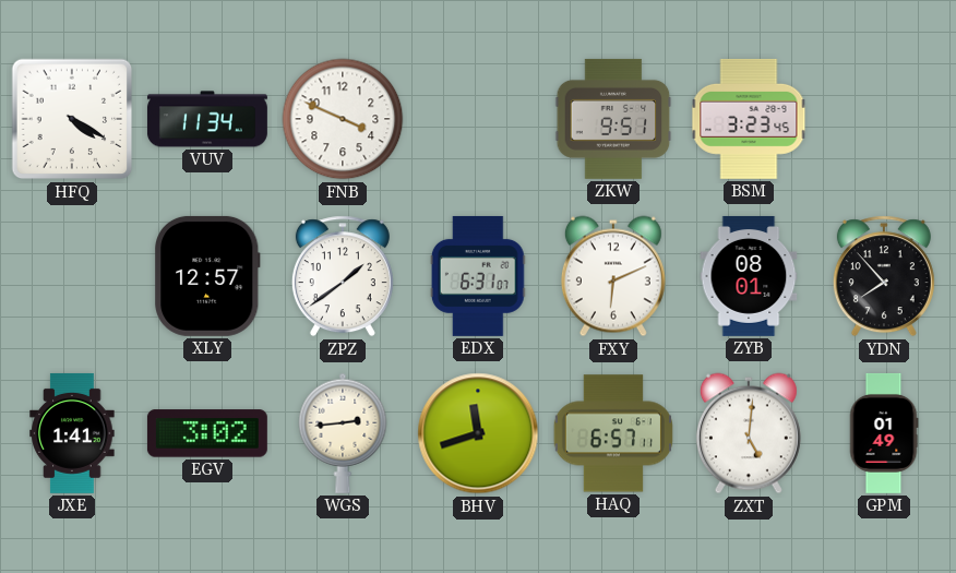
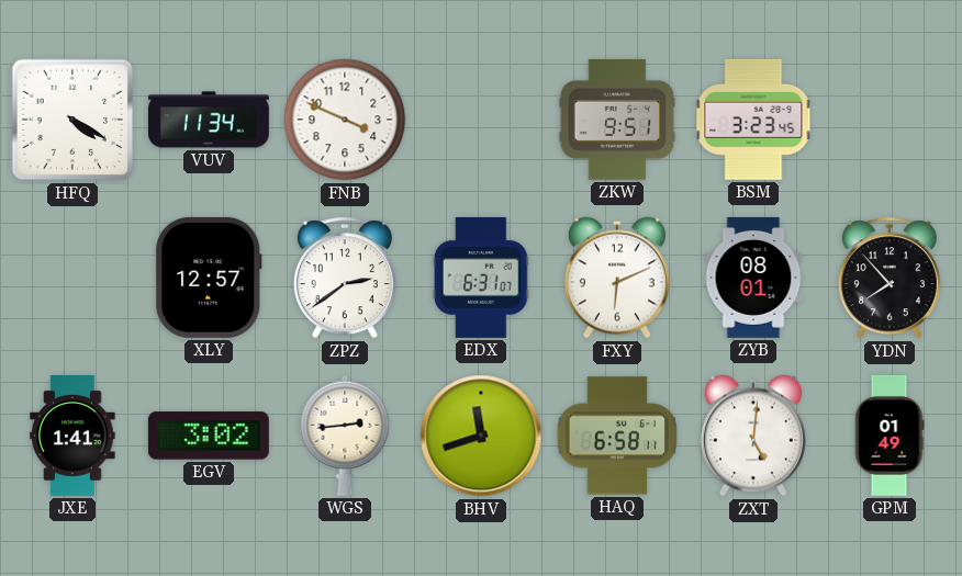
ZPZ: 1:39 -> 2:39
HAQ: 6:57 -> 6:58
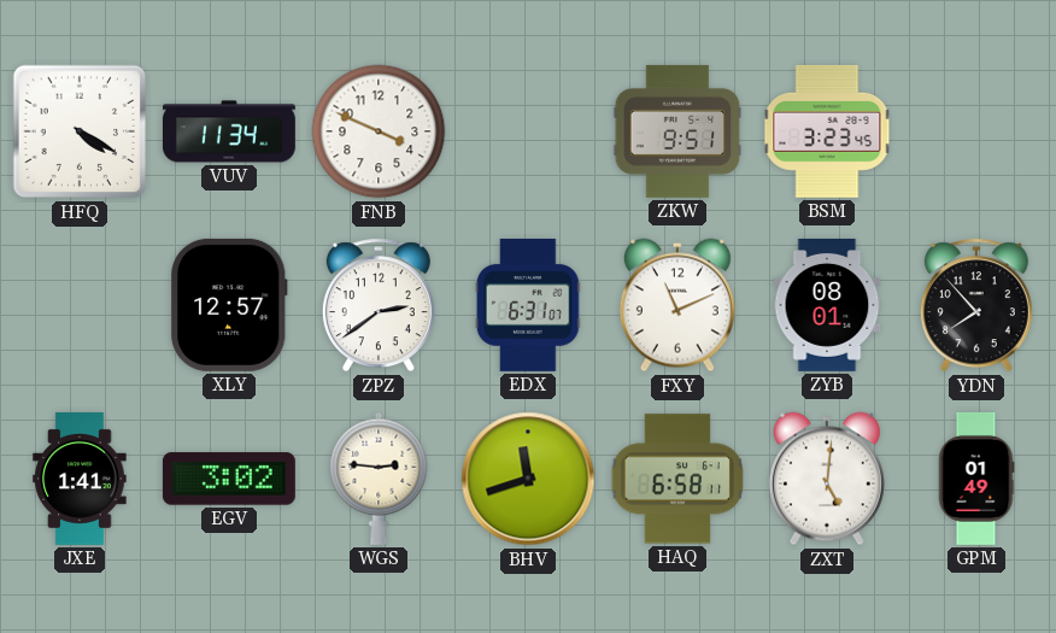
FXY: 6:11 -> 11:11
WGS: 2:44 -> 2:46
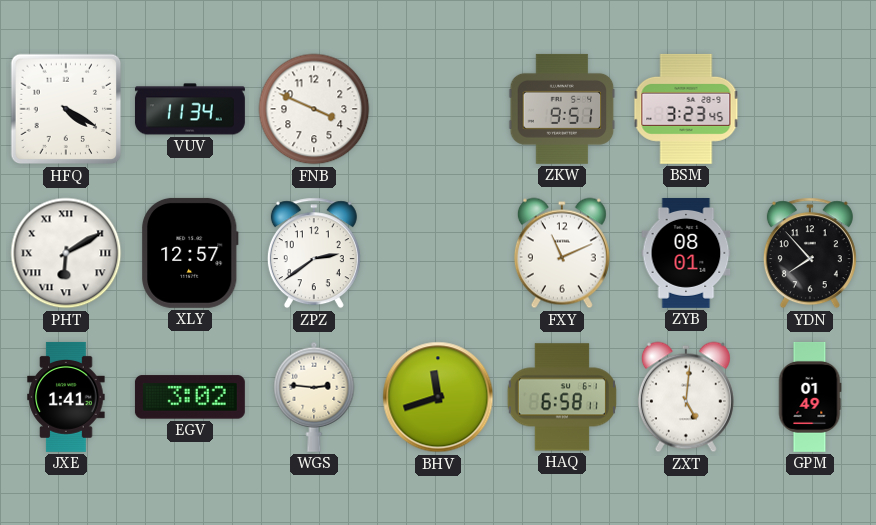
PHT: none -> 6:10
EDX: 6:31 -> none
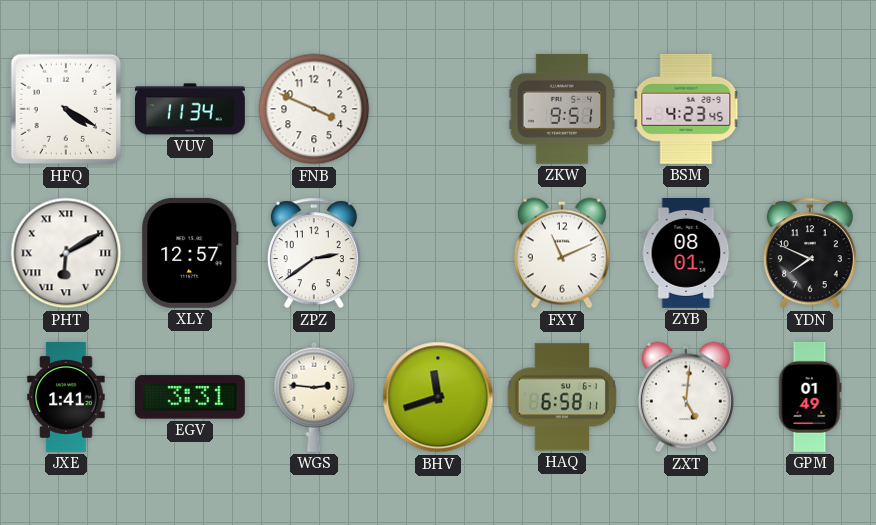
BSM: 3:23 -> 4:23
YDN: 7:53 -> 7:49
EGV: 3:02 -> 3:31
